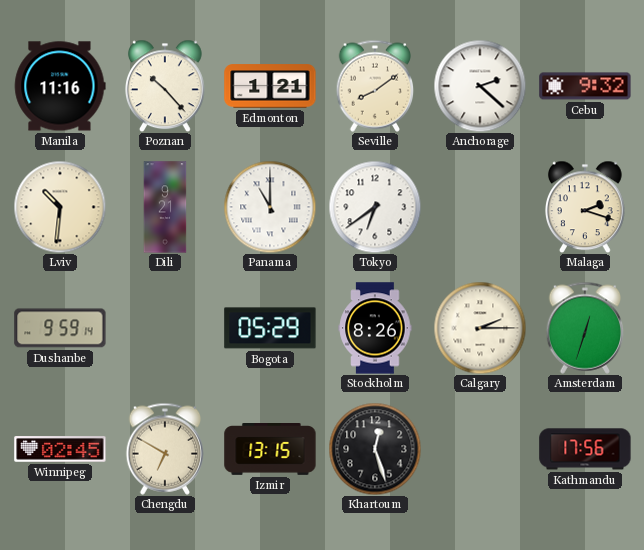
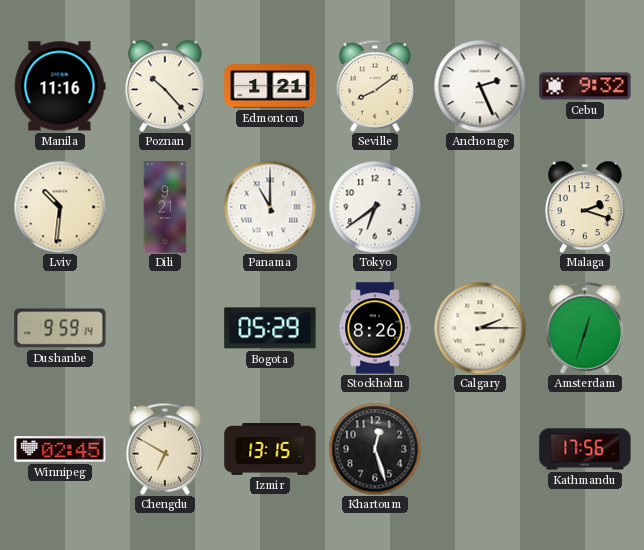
Anchorage: 2:22 -> 2:26
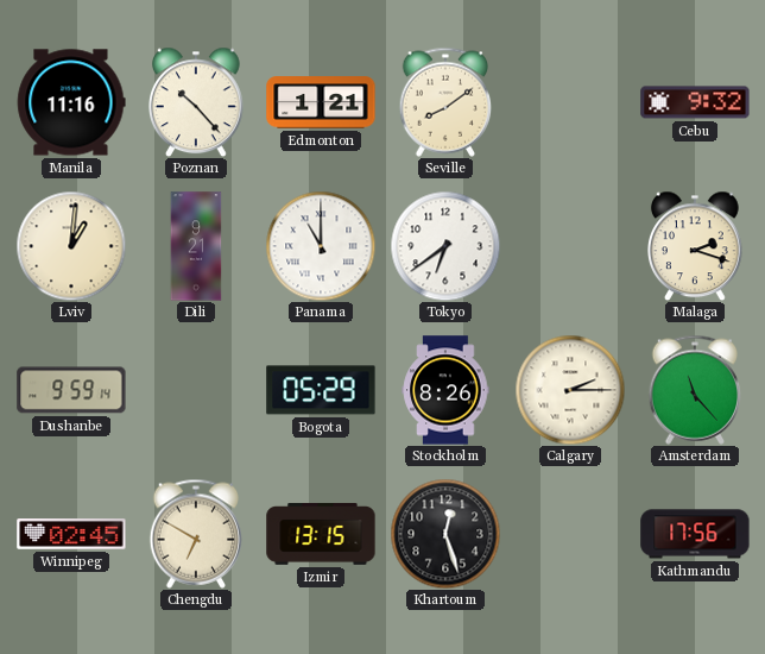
Anchorage: 2:26 -> none
Lviv: 10:31 -> 1:01
Amsterdam: 12:33 -> 11:23
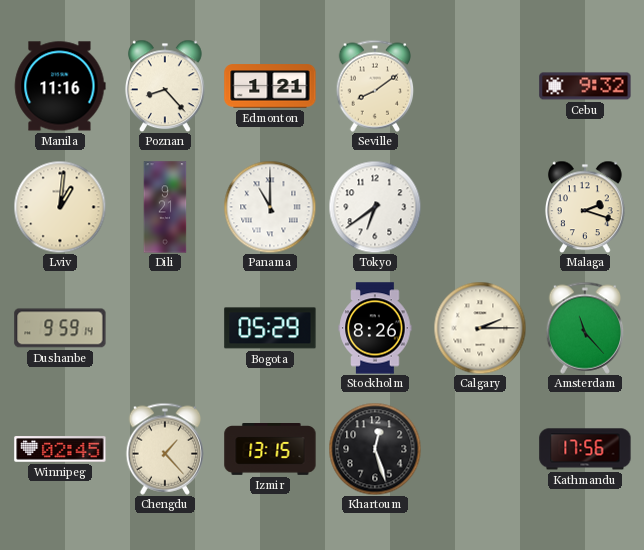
Poznan: 10:23 -> 8:23
Chengdu: 6:50 -> 1:23
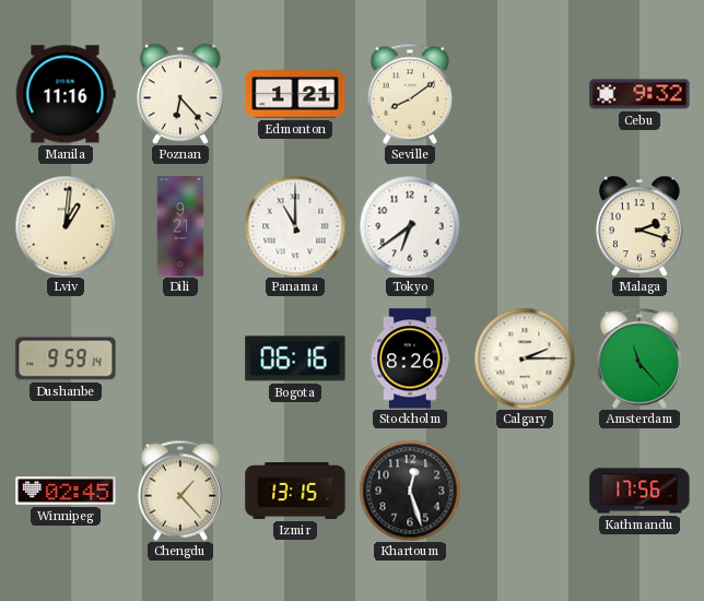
Poznan: 8:23 -> 6:23
Bogota: 05:29 -> 06:16
